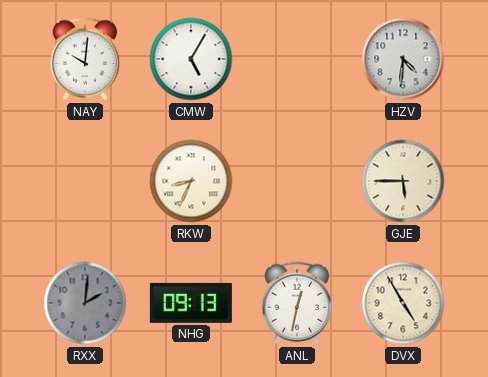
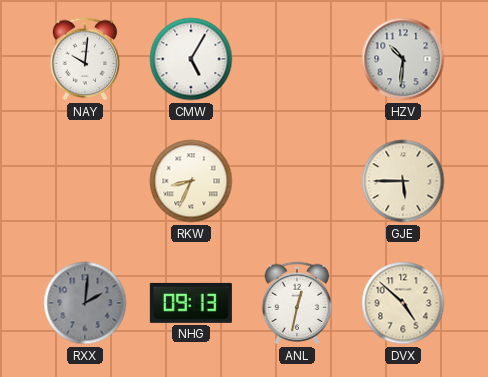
HZV: 4:31 -> 10:31
DVX: 4:55 -> 4:52
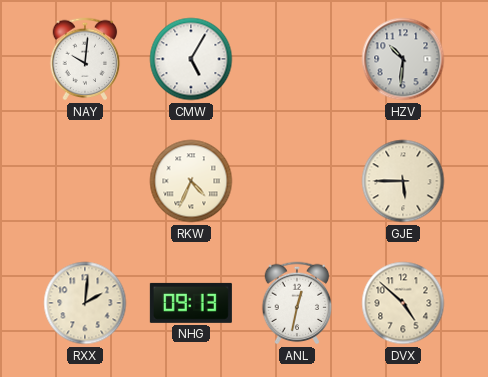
RKW: 8:34 -> 4:34
RXX dial: grey -> cream
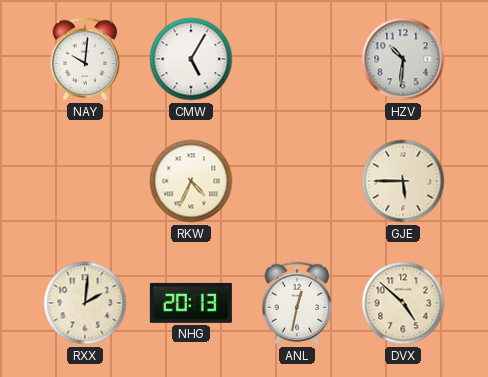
NHG: 09:13 -> 20:13
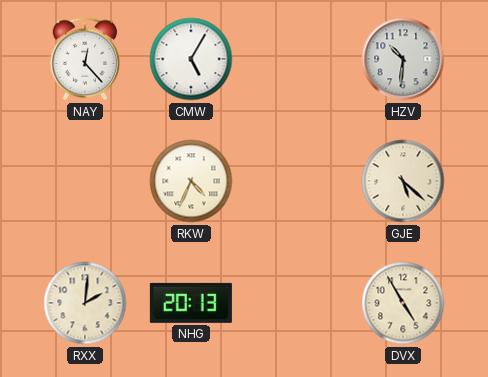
NAY: 10:01 -> 12:23
GJE: 5:45 -> 5:22
ANL: 12:32 -> none
DVX: 4:52 -> 4:55
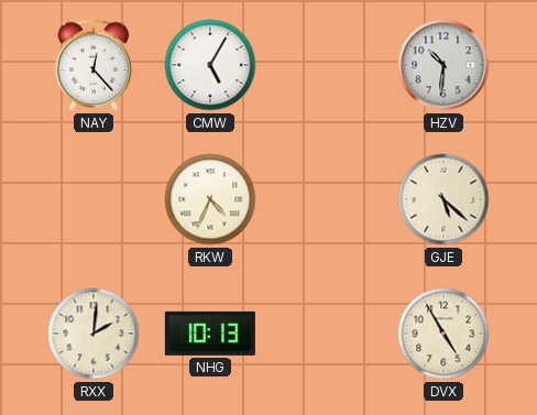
NHG: 20:13 -> 10:13
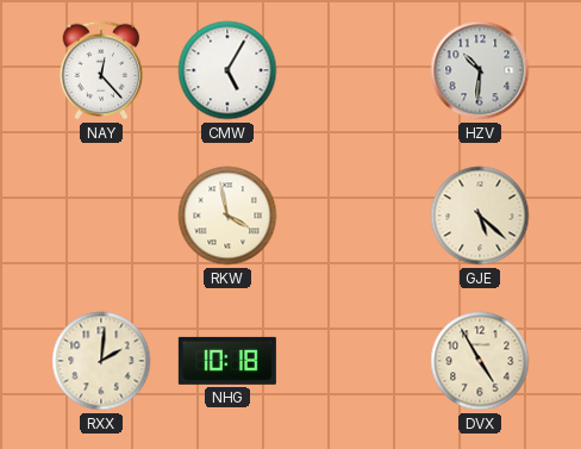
RKW: 4:34 -> 3:58
NHG: 10:13 -> 10:18
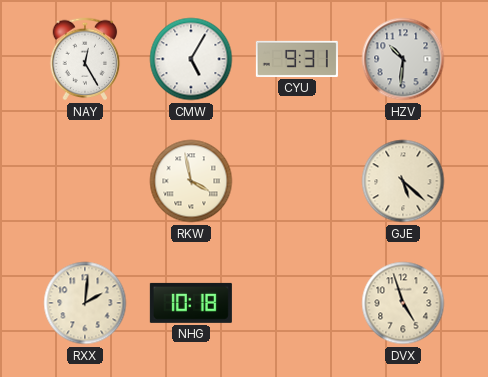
NAY: 12:23 -> 12:25
CYU: none -> 9:31
DVX: 4:55 -> 4:57
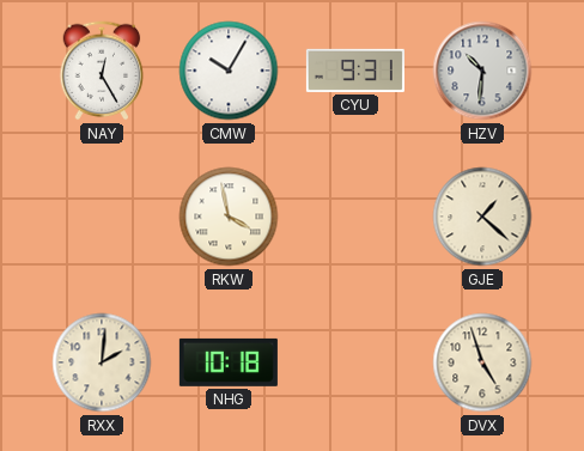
CMW: 5:05 -> 10:05
GJE: 5:22 -> 1:22
